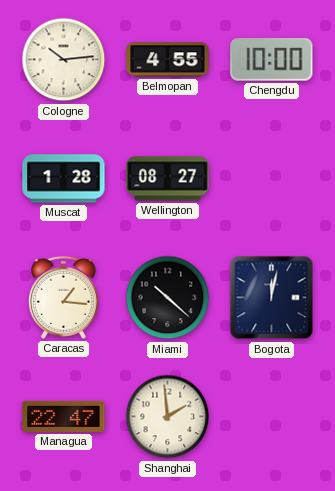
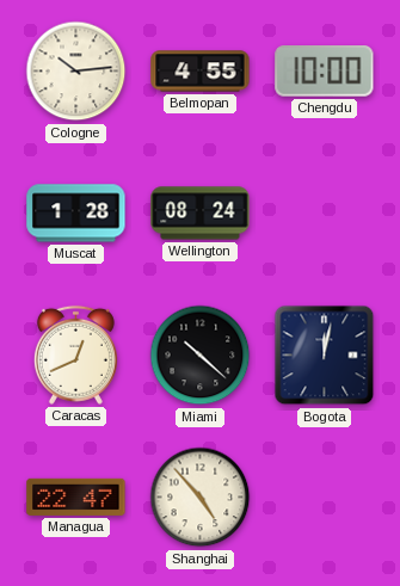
Wellington: 08:27 -> 08:24
Caracas: 1:16 -> 12:41
Shanghai: 1:59 -> 4:53
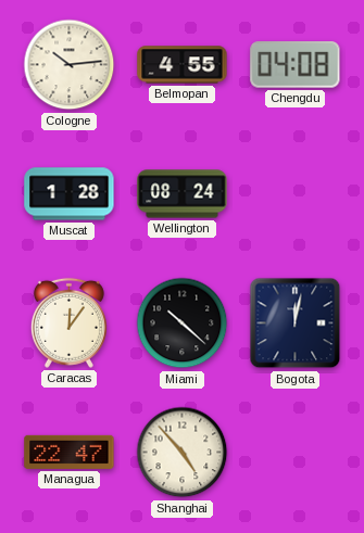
Chengdu: 10:00 -> 04:08
Caracas: 12:41 -> 12:06
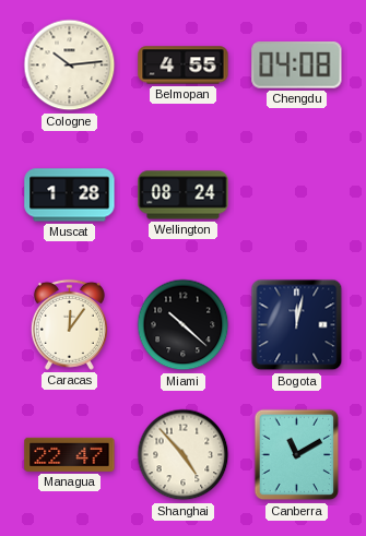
Canberra: none -> 11:10
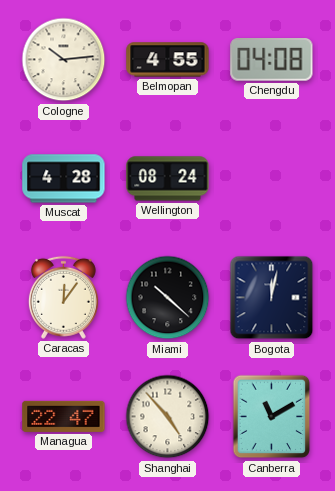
Muscat: 1:28 -> 4:28
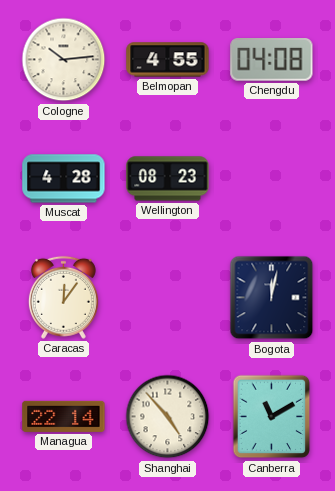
Wellington: 08:24 -> 08:23
Miami: 10:22 -> none
Managua: 22:47 -> 22:14
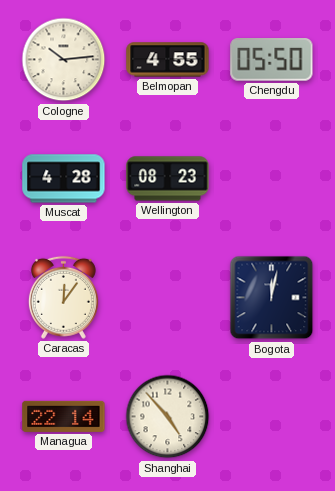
Chengdu: 04:08 -> 05:50
Canberra: 11:10 -> none
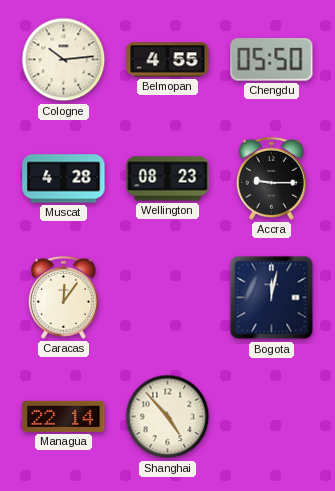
Accra: none -> 9:15
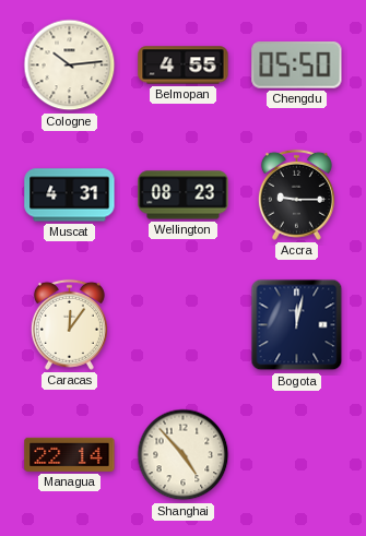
Muscat: 4:28 -> 4:31
